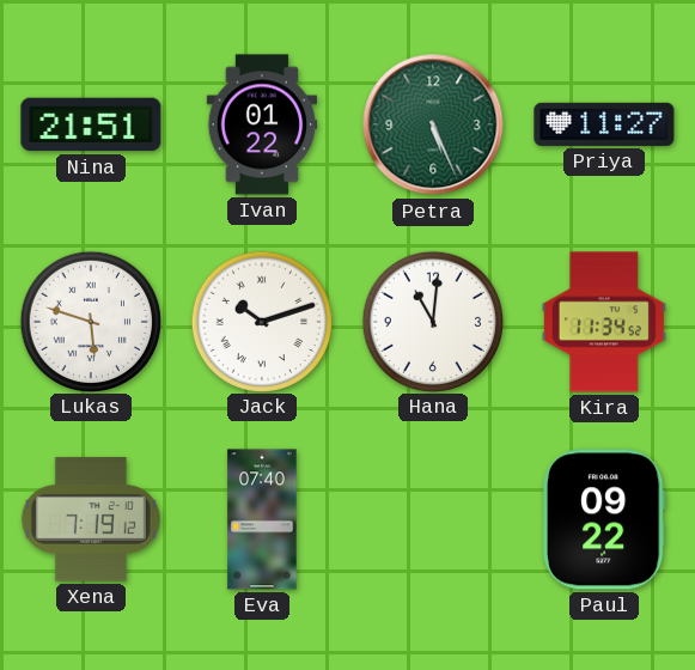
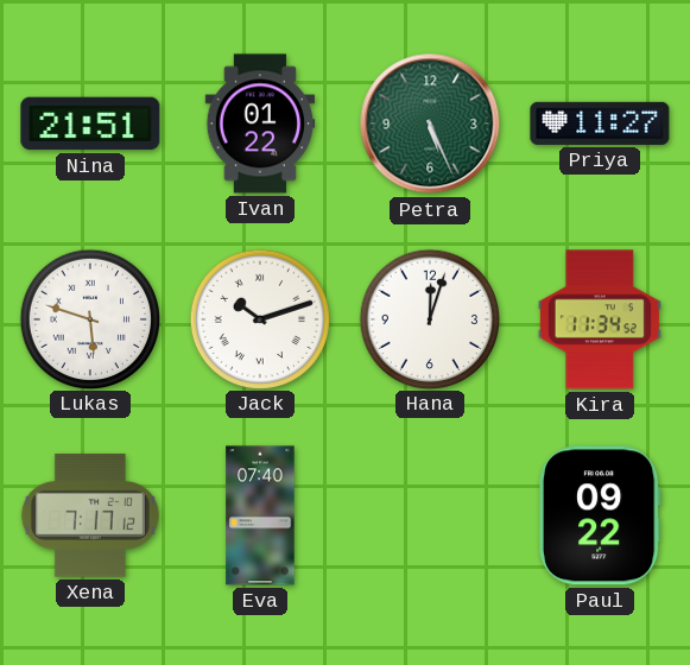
Hana: 11:01 -> 12:03
Xena: 7:19 -> 7:17
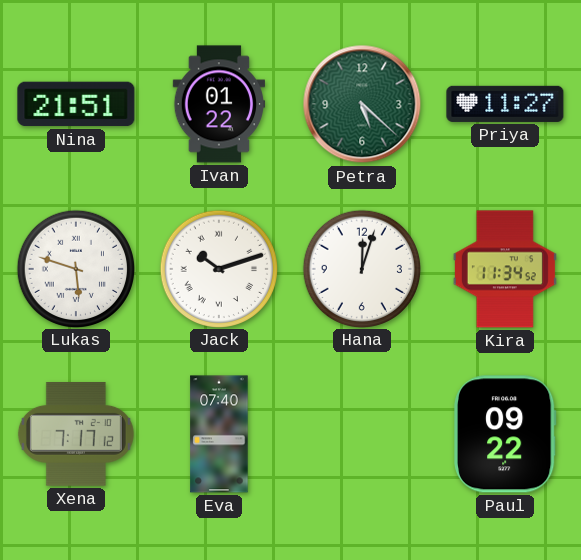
Petra: 5:26 -> 5:22
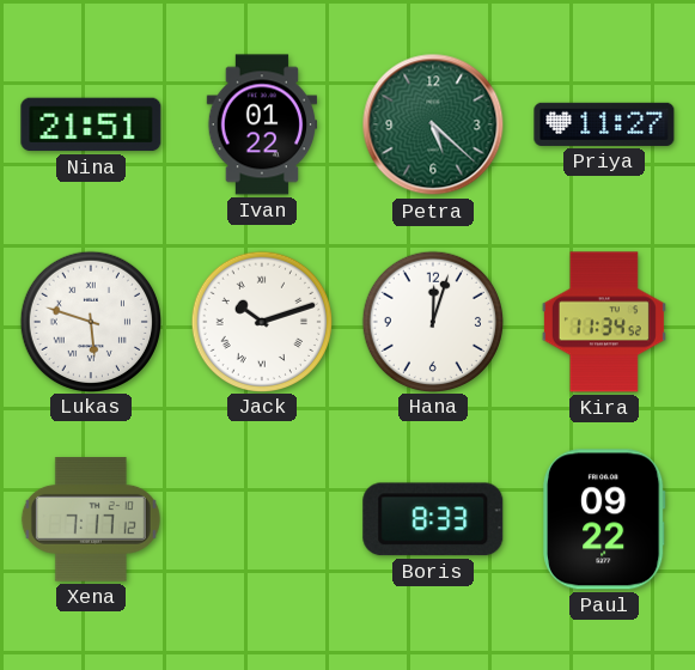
Eva: 07:40 -> none
Boris: none -> 8:33
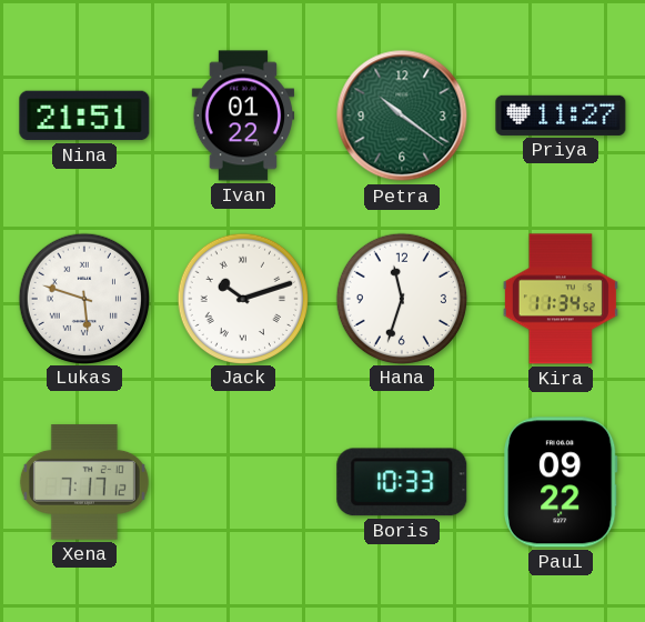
Petra: 5:22 -> 10:21
Hana: 12:03 -> 11:33
Boris: 8:33 -> 10:33
